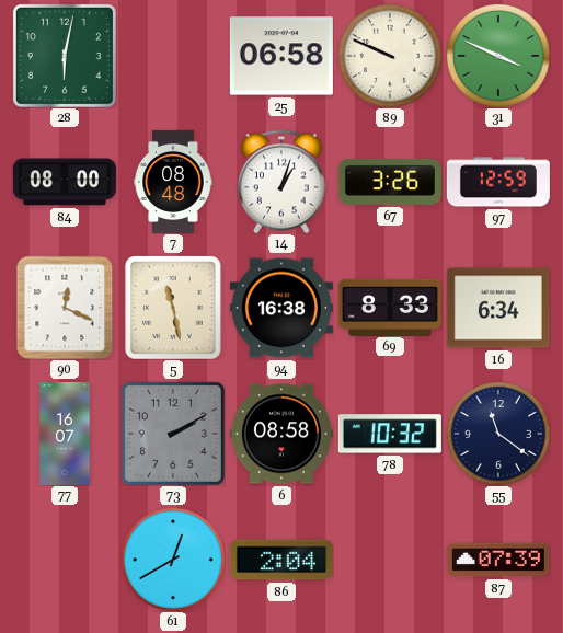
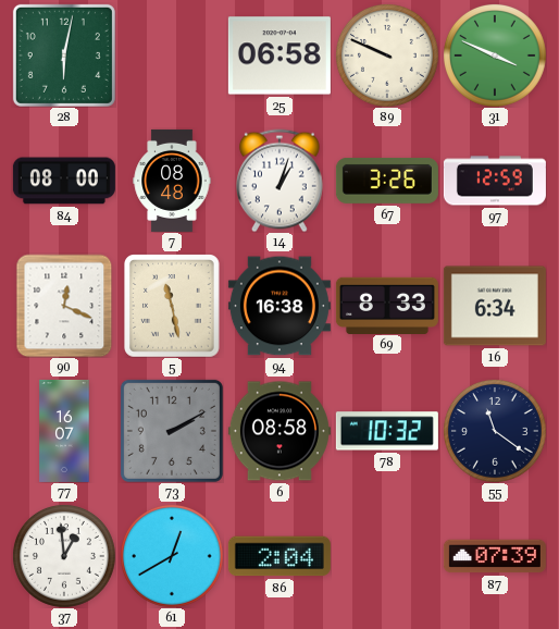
37: none -> 12:59
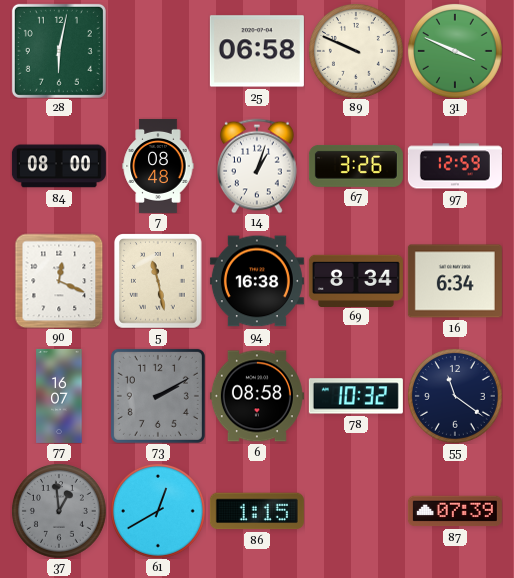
69: 8:33 -> 8:34
37 dial: white -> grey
86: 2:04 -> 1:15
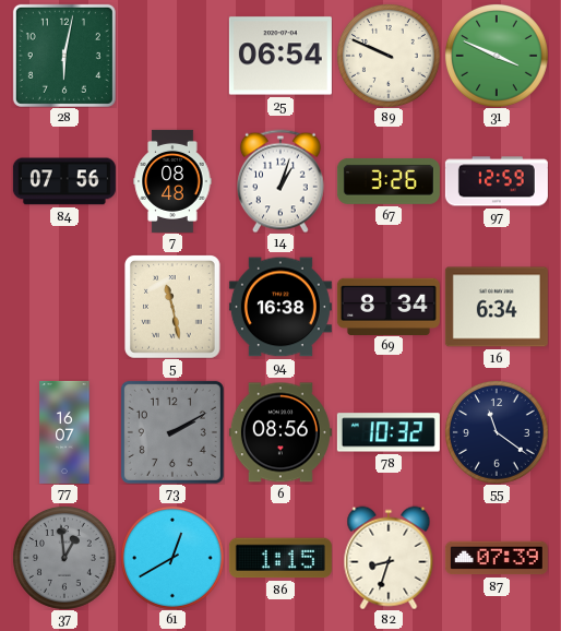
25: 06:58 -> 06:54
84: 08:00 -> 07:56
90: 12:19 -> none
6: 08:58 -> 08:56
82: none -> 8:33
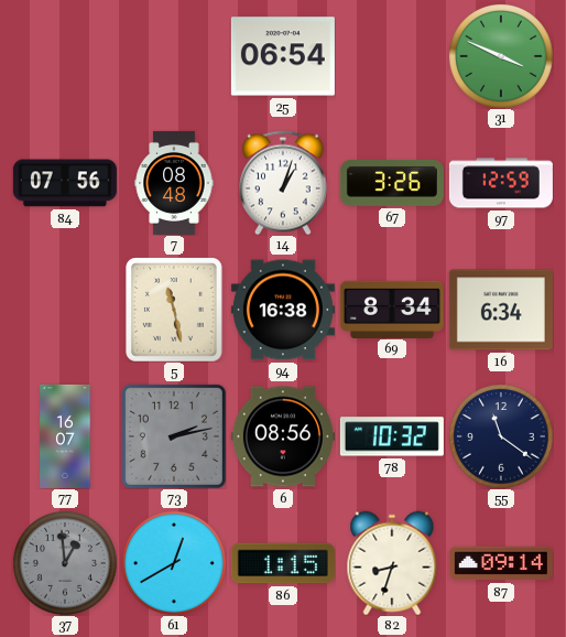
28: 6:02 -> none
89: 9:49 -> none
73: 2:10 -> 2:13
87: 07:39 -> 09:14
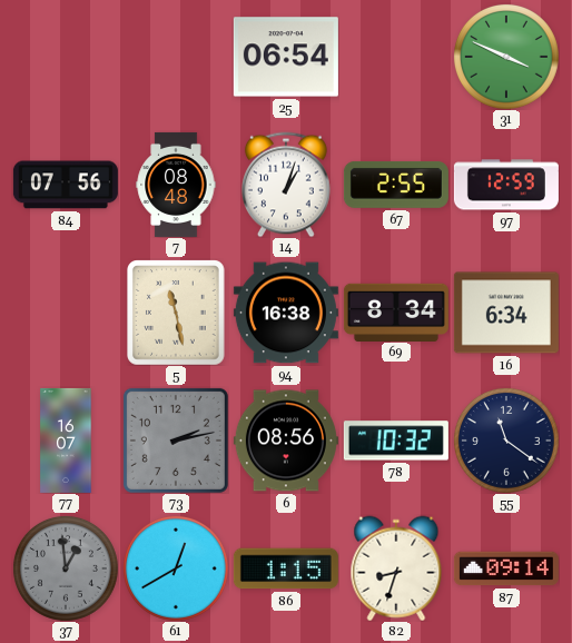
67: 3:26 -> 2:55
